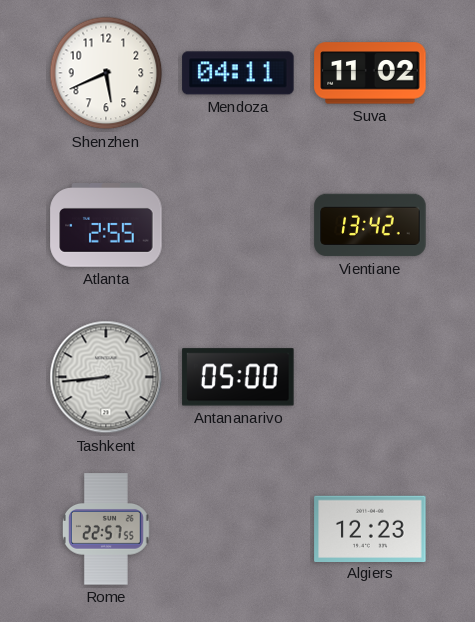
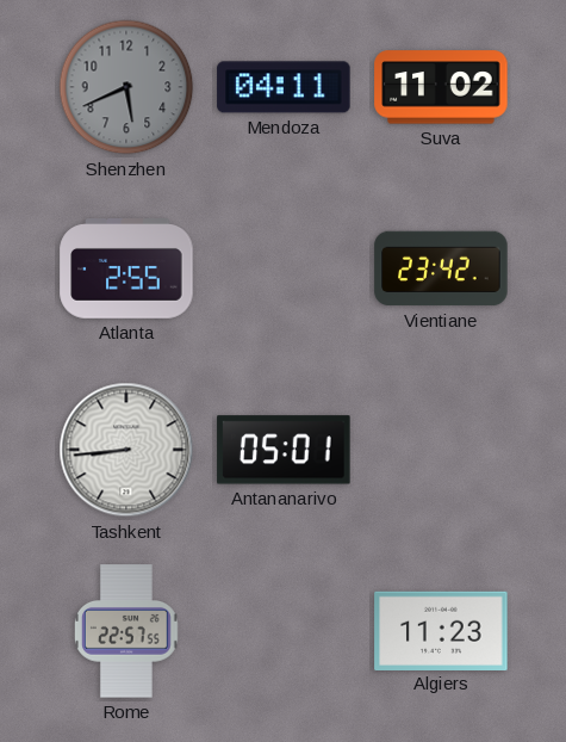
Shenzhen dial: white -> grey
Vientiane: 13:42 -> 23:42
Antananarivo: 05:00 -> 05:01
Algiers: 12:23 -> 11:23
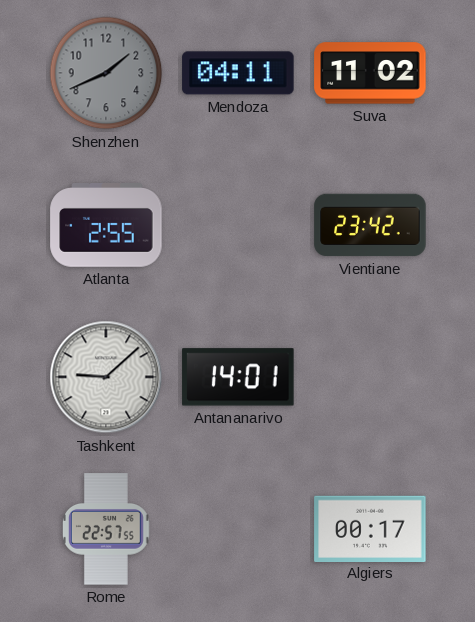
Shenzhen: 5:41 -> 1:41
Tashkent: 8:44 -> 9:08
Antananarivo: 05:01 -> 14:01
Algiers: 11:23 -> 00:17
